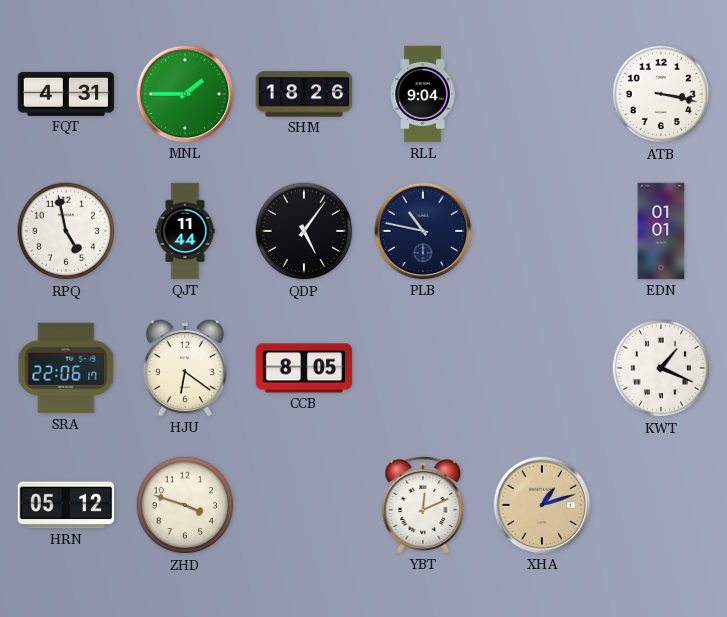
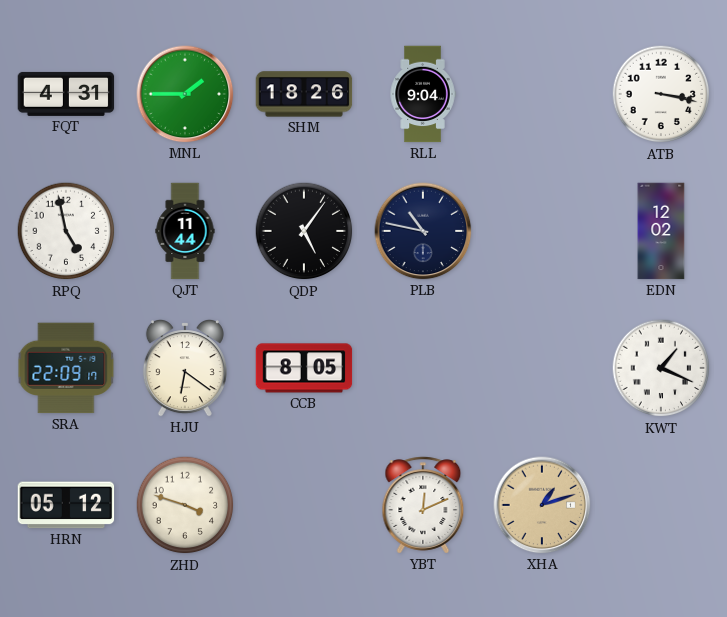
EDN: 01:01 -> 12:02
SRA: 22:06 -> 22:09
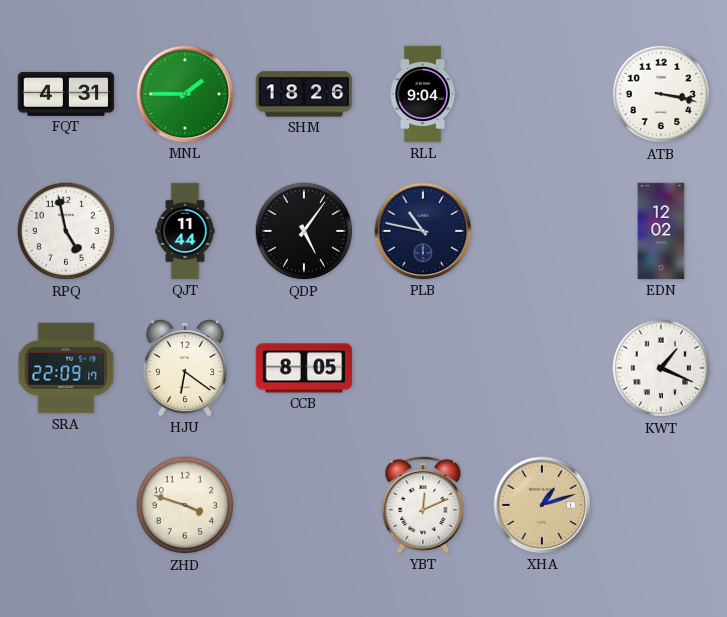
HRN: 05:12 -> none
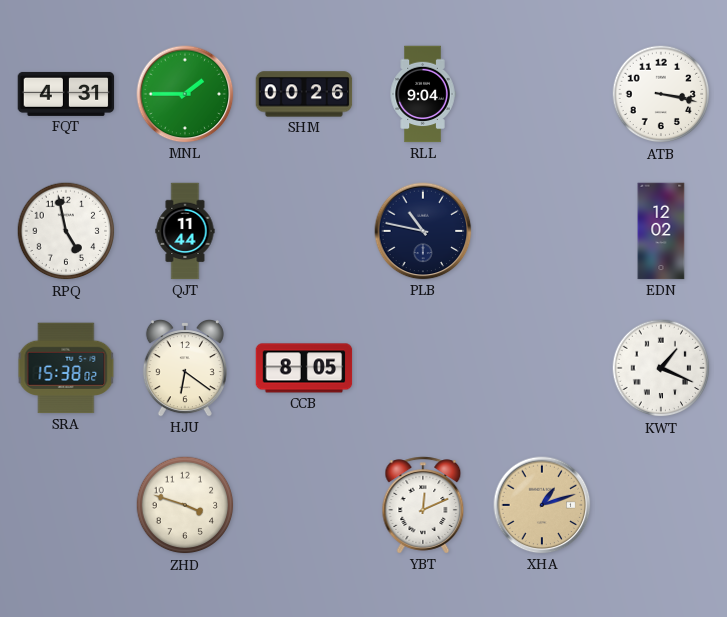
SHM: 18:26 -> 00:26
QDP: 5:06 -> none
SRA: 22:09 -> 15:38
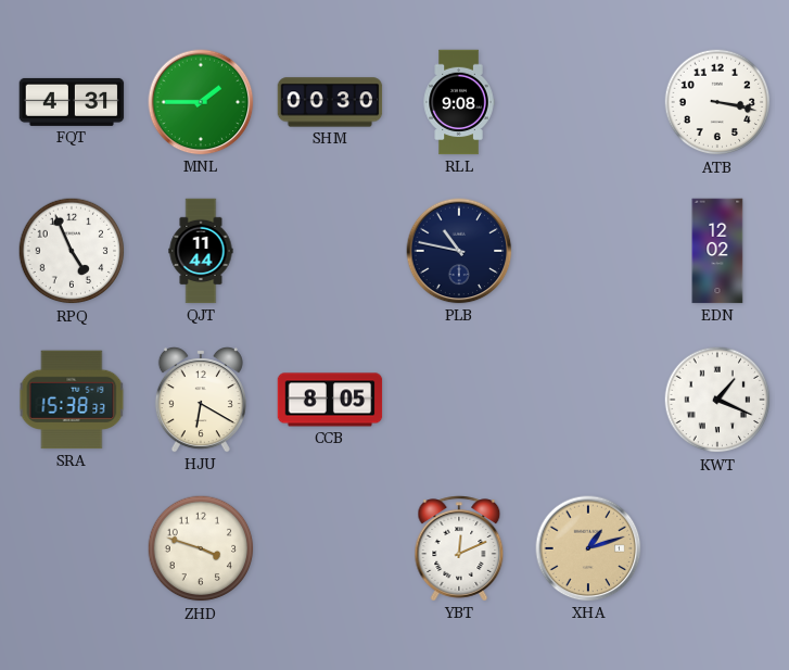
SHM: 00:26 -> 00:30
RLL: 9:04 -> 9:08
RPQ: 4:58 -> 4:56
SRA: 15:38:02 -> 15:38:33
HJU: 6:21 -> 6:20
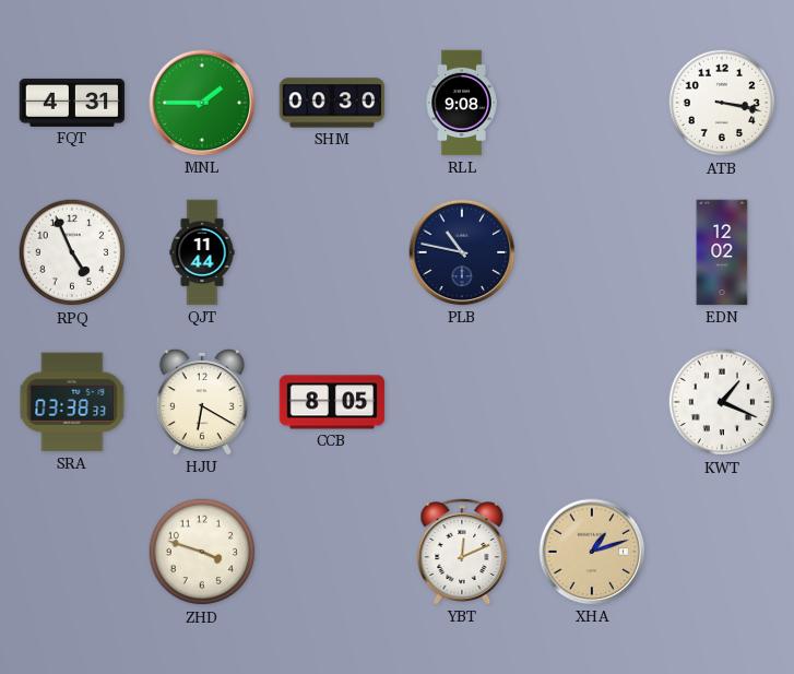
SRA: 15:38 -> 03:38
